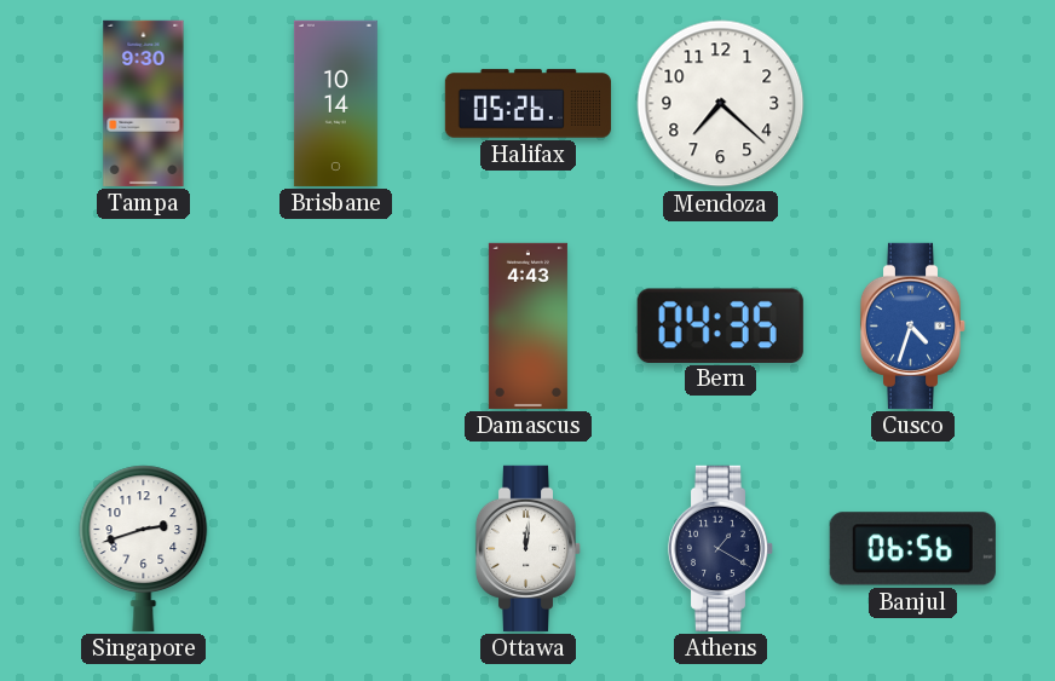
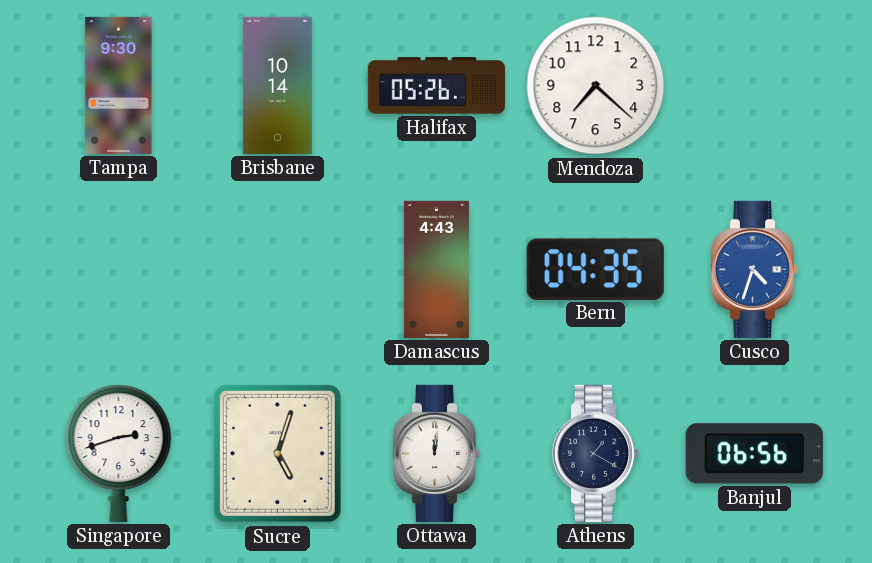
Sucre: none -> 5:03
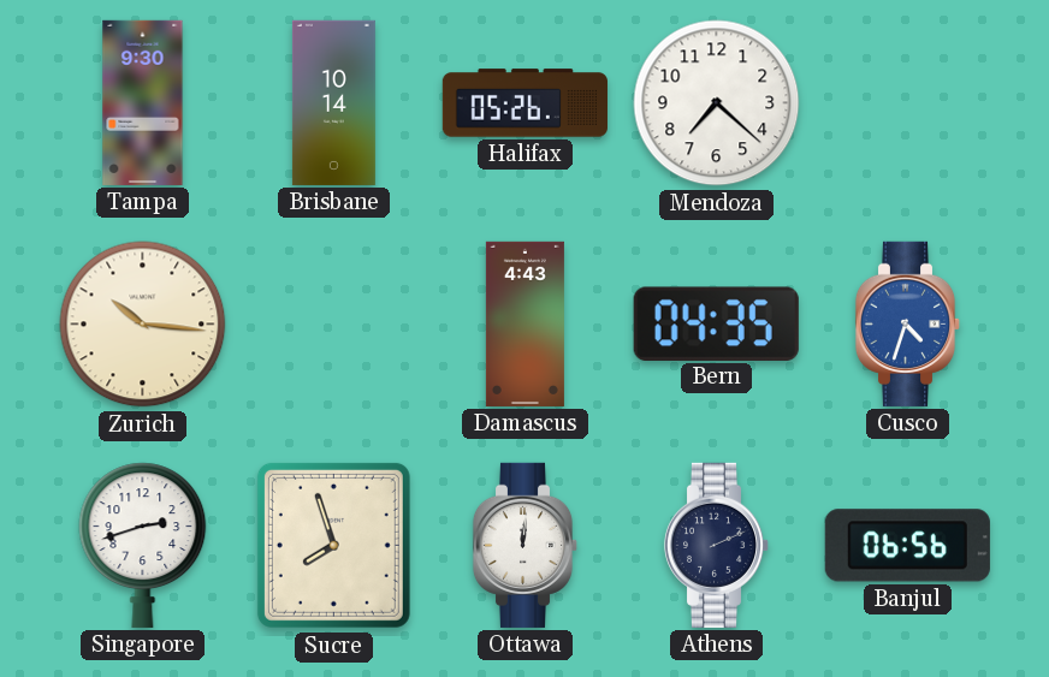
Zurich: none -> 10:16
Sucre: 5:03 -> 7:57
Athens: 1:20 -> 2:11
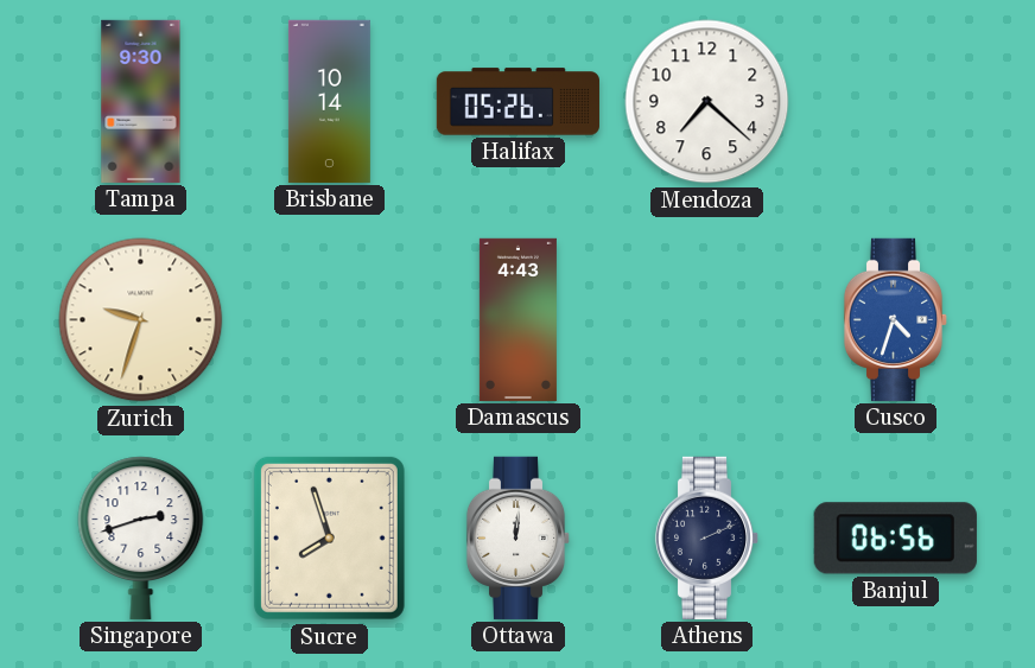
Zurich: 10:16 -> 9:33
Bern: 04:35 -> none
